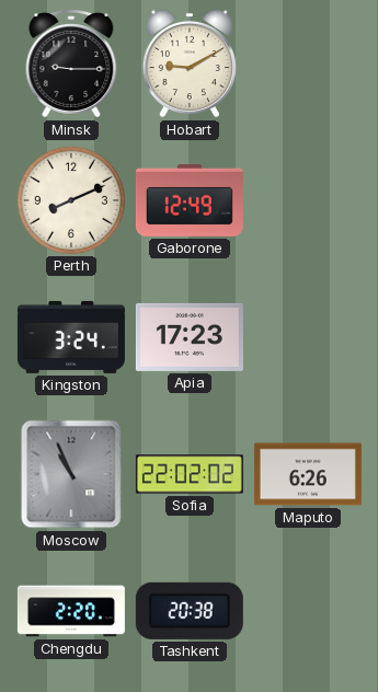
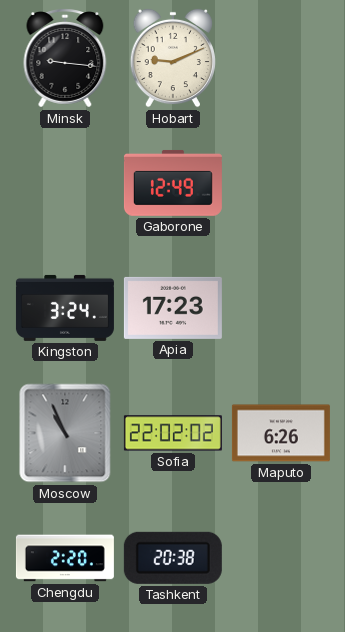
Minsk: 9:15 -> 9:16
Hobart: 9:10 -> 9:11
Perth: 8:11 -> none
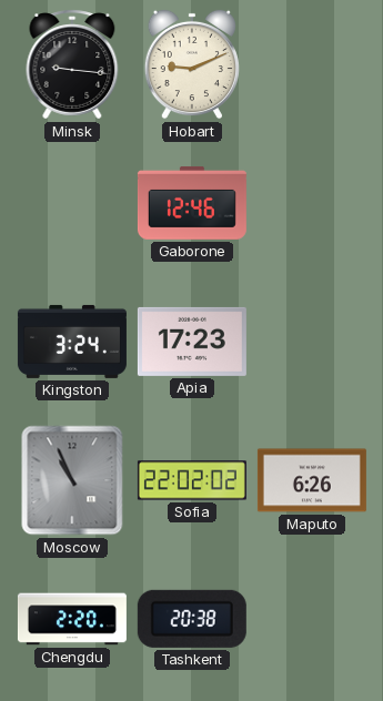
Gaborone: 12:49 -> 12:46
